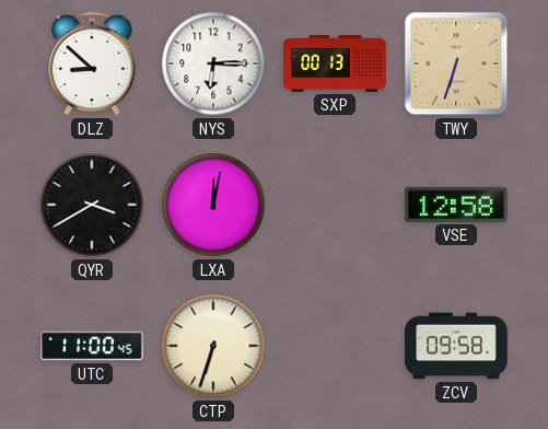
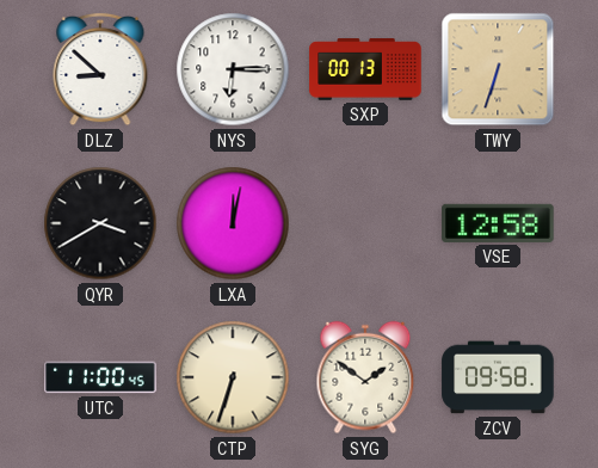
SYG: none -> 1:51
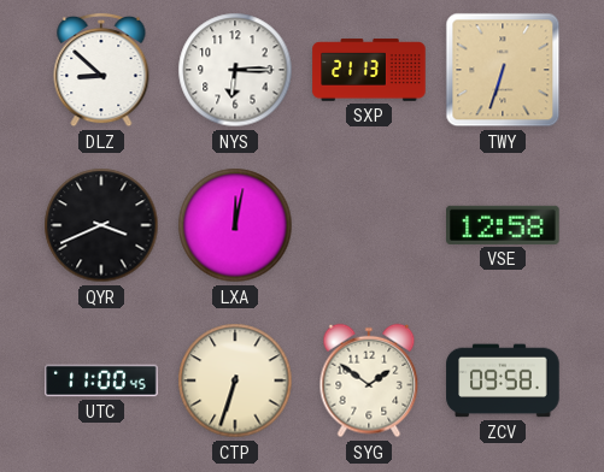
SXP: 00:13 -> 21:13
QYR: 3:40 -> 3:41
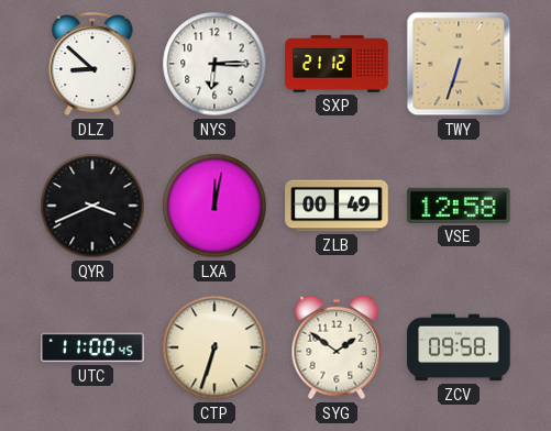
SXP: 21:13 -> 21:12
ZLB: none -> 00:49
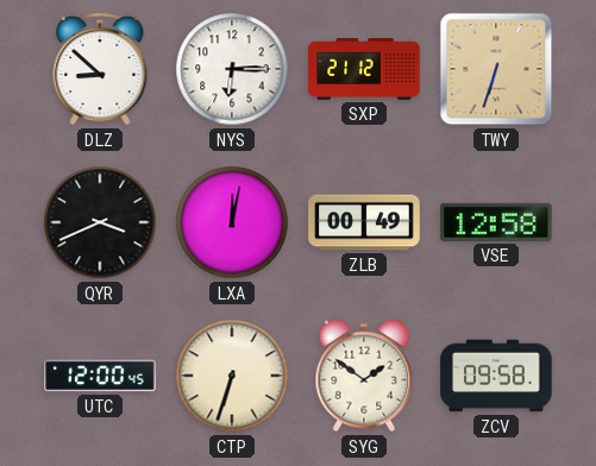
UTC: 11:00 -> 12:00
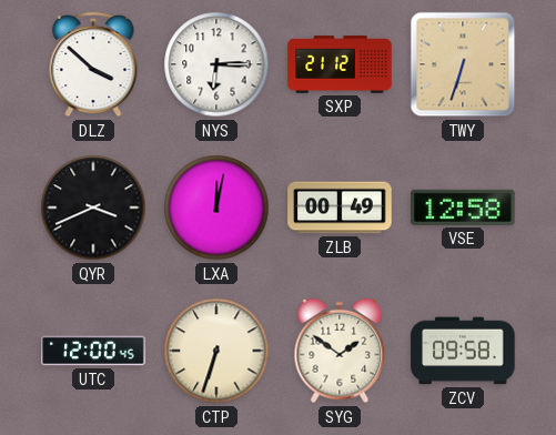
DLZ: 8:52 -> 3:52
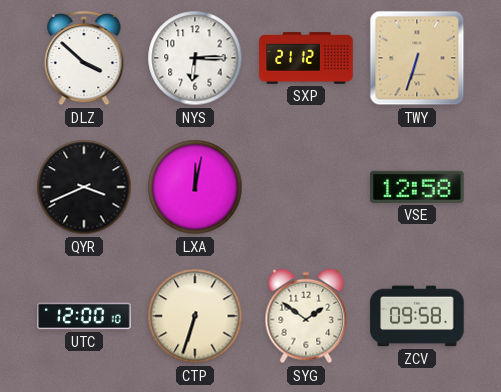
ZLB: 00:49 -> none
UTC: 12:00:45 -> 12:00:10
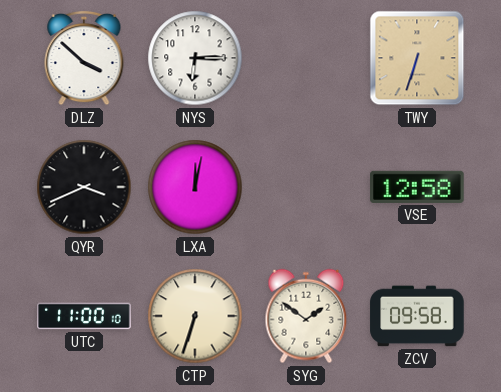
SXP: 21:12 -> none
UTC: 12:00 -> 11:00
